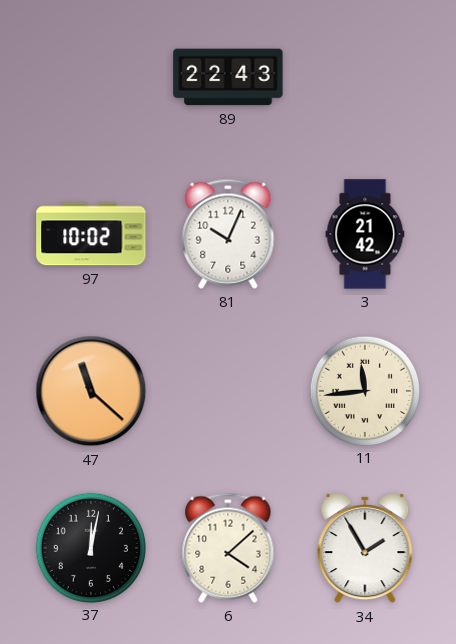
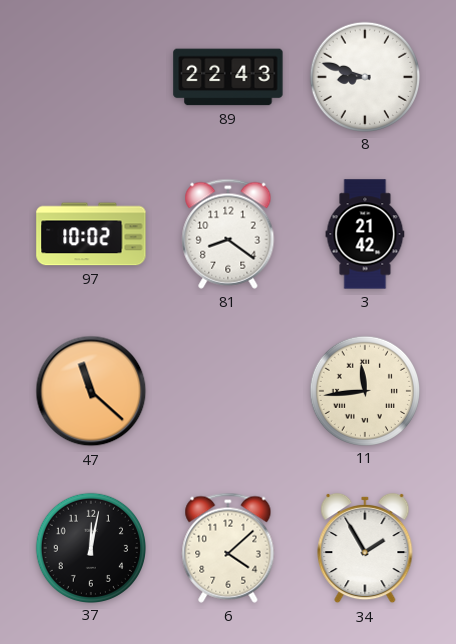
8: none -> 8:48
81: 10:04 -> 8:21
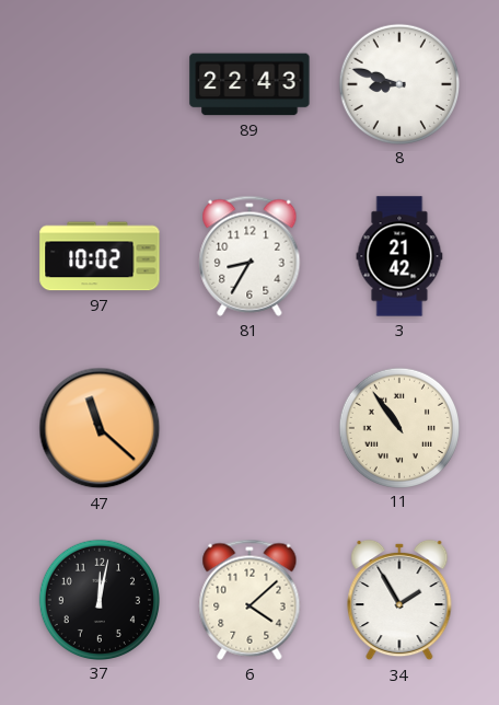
81: 8:21 -> 8:35
11: 11:44 -> 10:54
